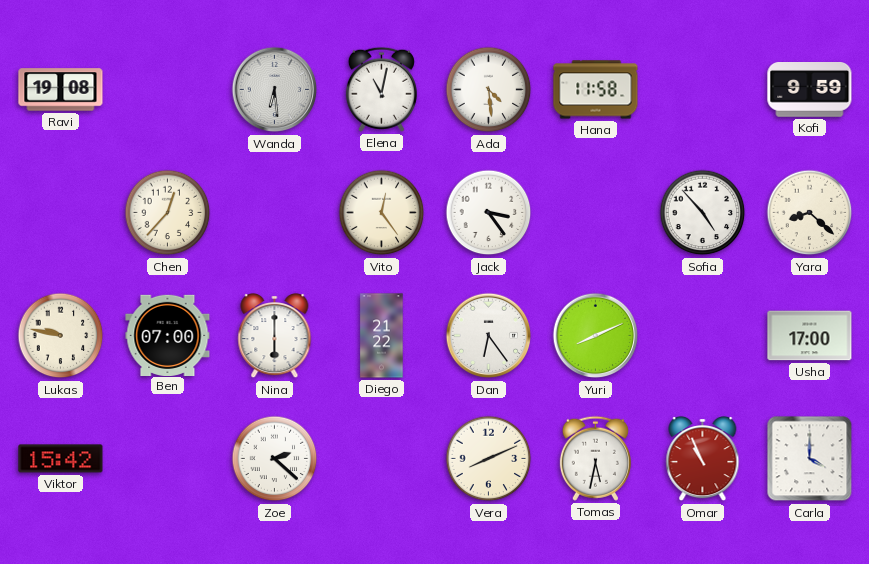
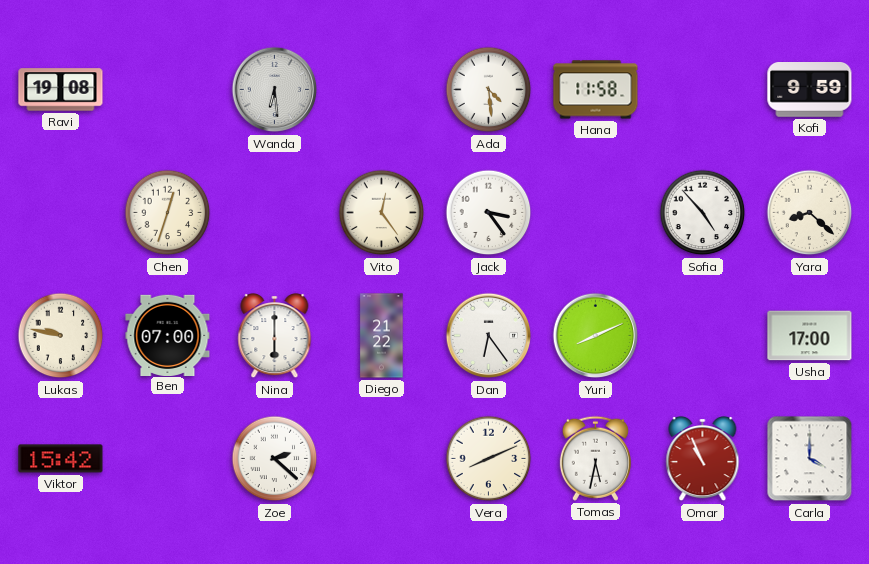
Elena: 11:02 -> none
Chen: 12:37 -> 12:33
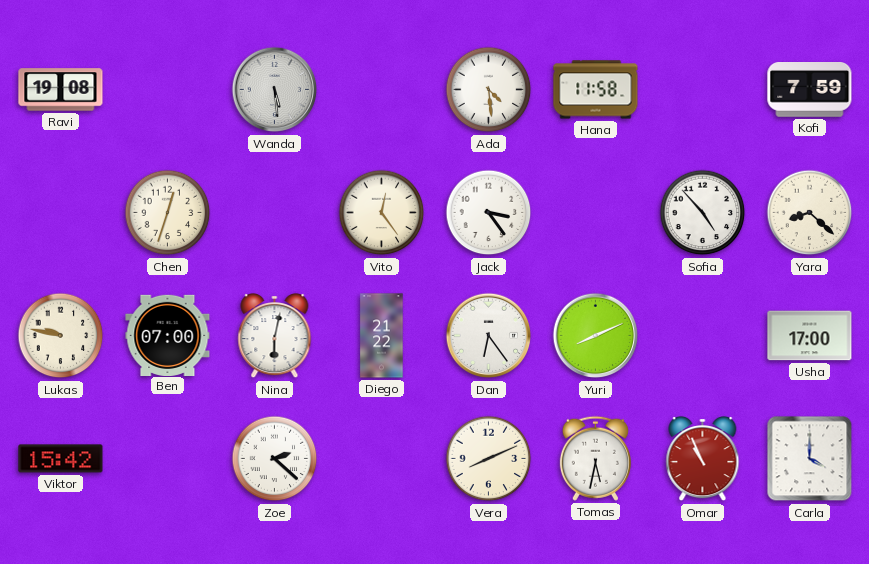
Wanda: 6:29 -> 5:29
Kofi: 9:59 -> 7:59
Nina: 6:00 -> 6:02
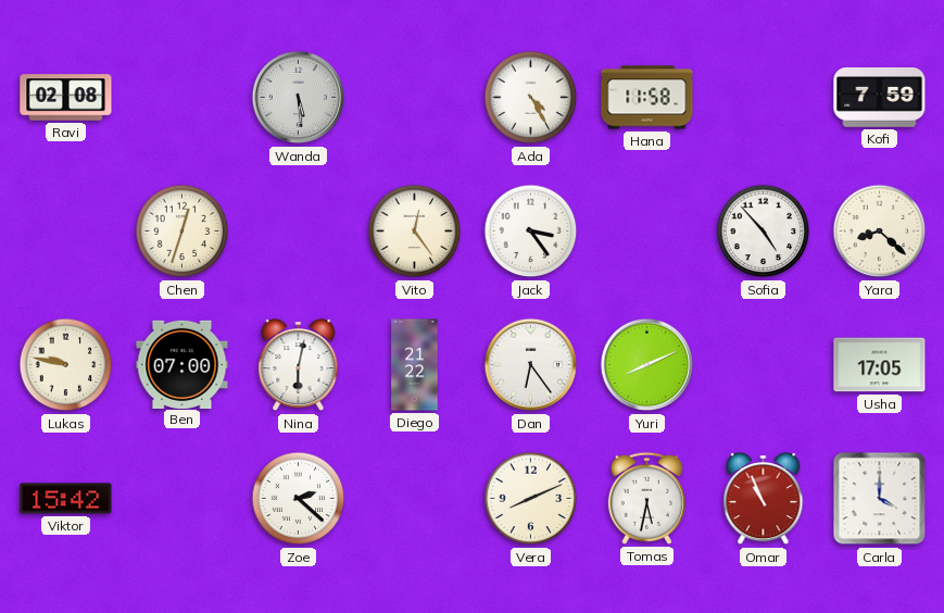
Ravi: 19:08 -> 02:08
Ada: 4:29 -> 4:25
Usha: 17:00 -> 17:05
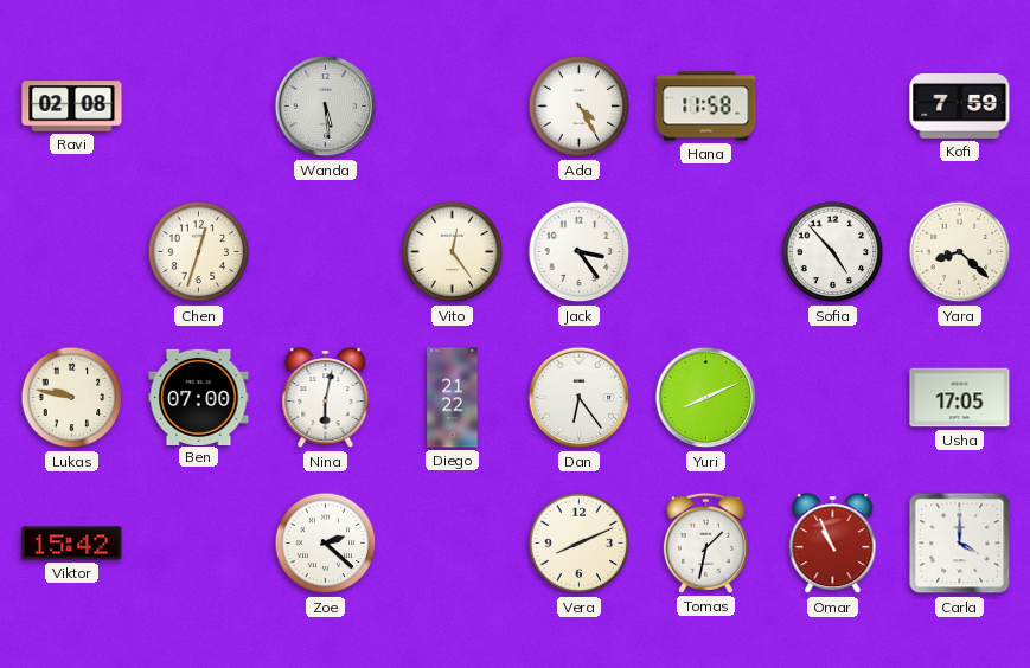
Tomas: 5:32 -> 1:32
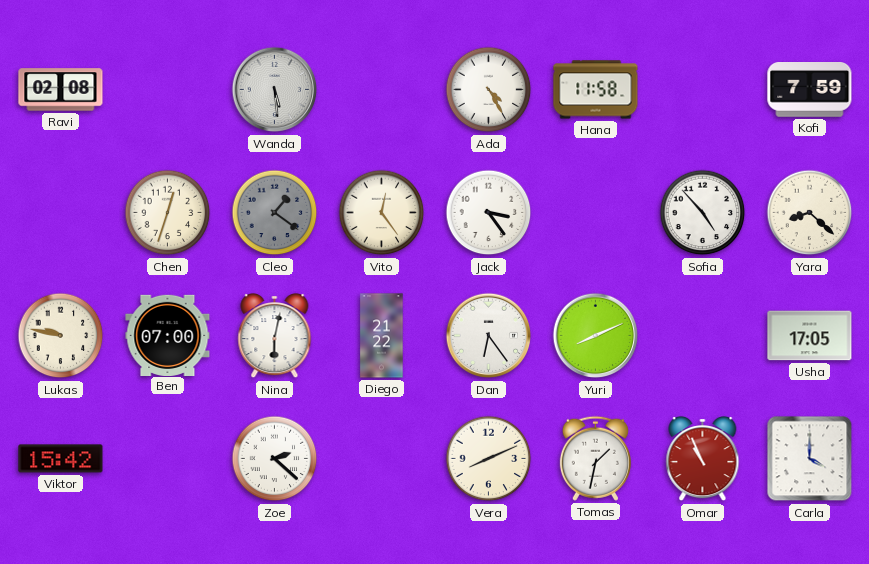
Cleo: none -> 1:21
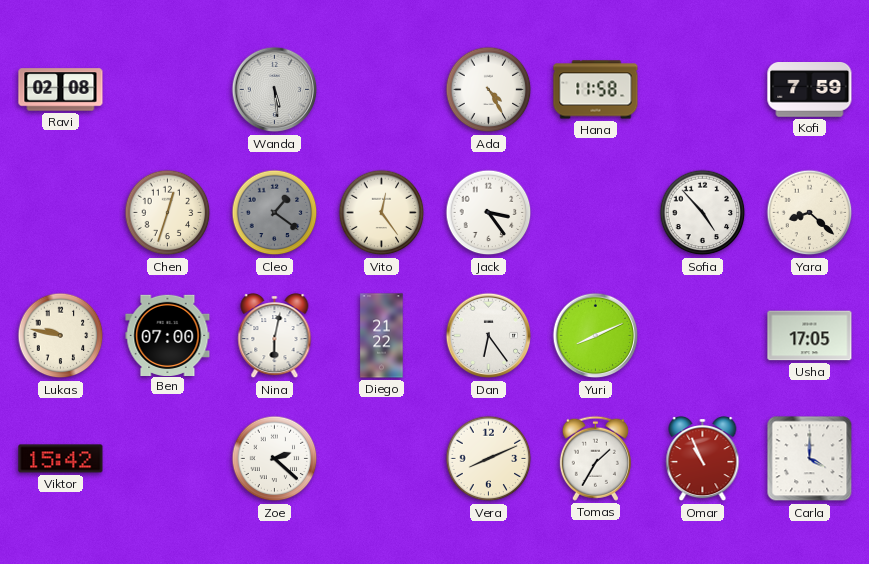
Tomas: 1:32 -> 1:35
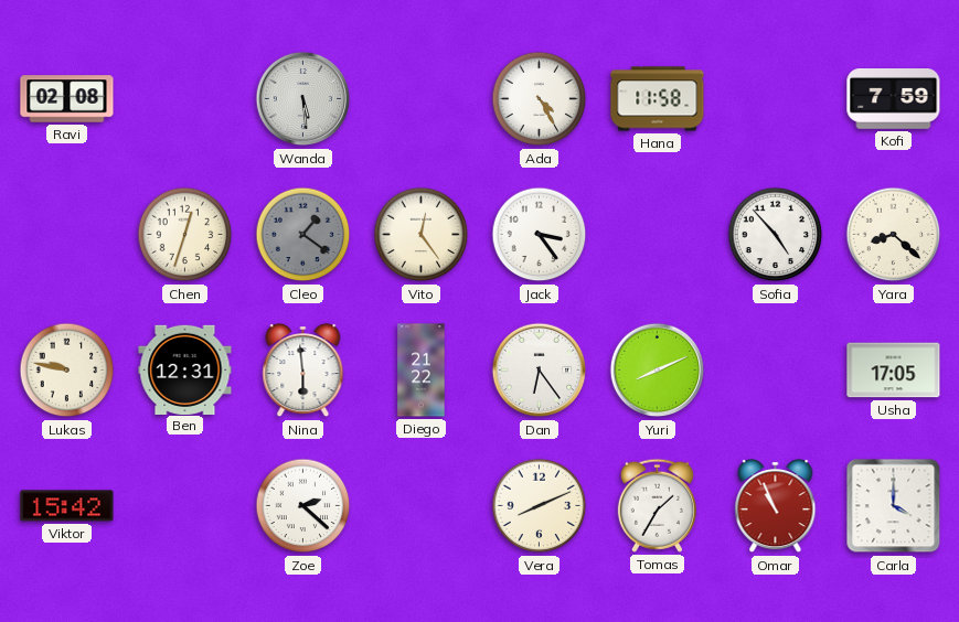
Ben: 07:00 -> 12:31
Nina: 6:02 -> 5:59
